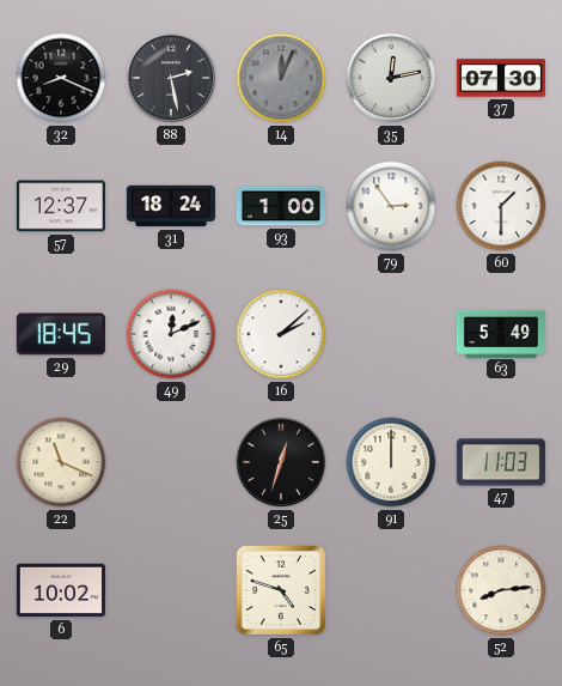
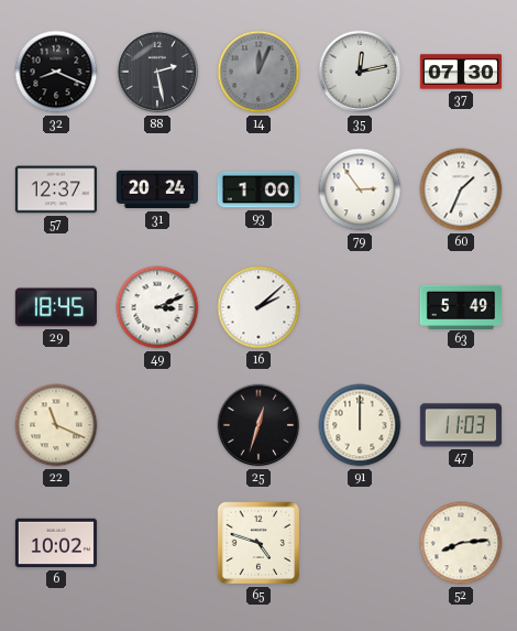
31: 18:24 -> 20:24
60: 1:30 -> 1:34
49: 12:11 -> 3:11
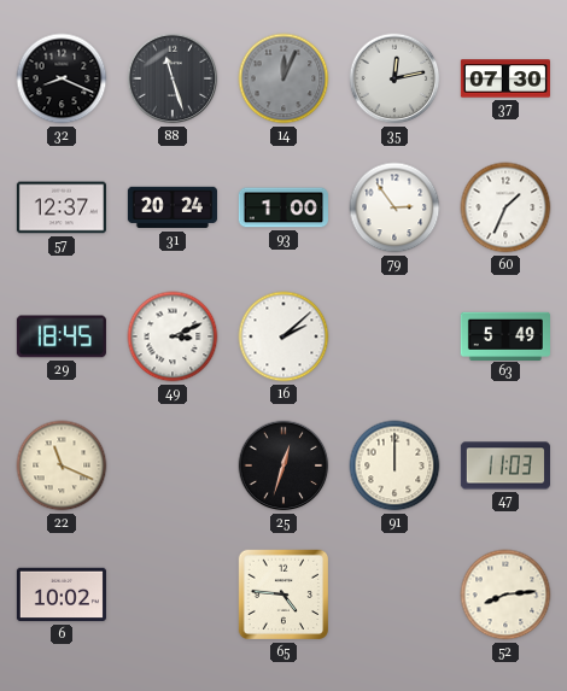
88: 2:28 -> 11:27
65: 4:48 -> 4:46
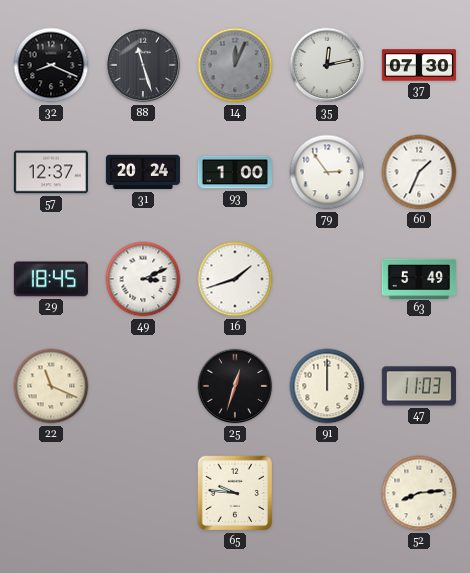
16: 2:08 -> 1:42
6: 10:02 -> none
65: 4:46 -> 9:46
